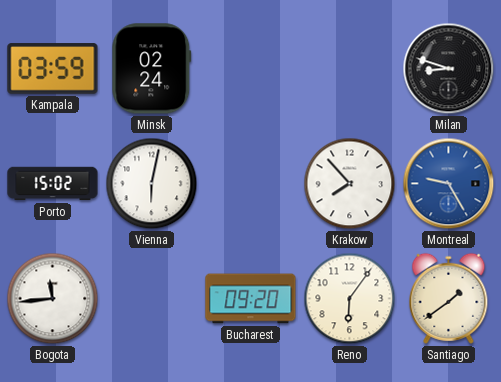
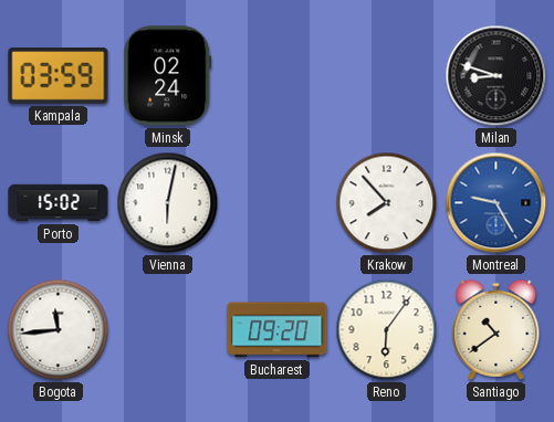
Santiago: 1:39 -> 10:39
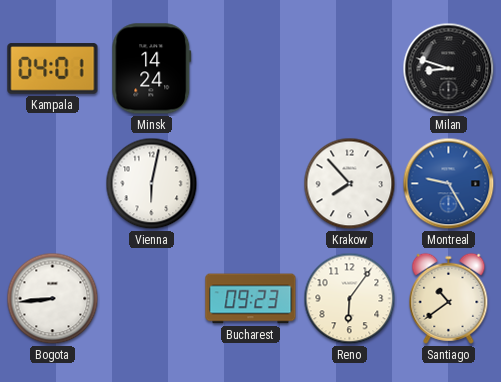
Kampala: 03:59 -> 04:01
Minsk: 02:24 -> 14:24
Porto: 15:02 -> none
Bogota: 11:44 -> 8:44
Bucharest: 09:20 -> 09:23
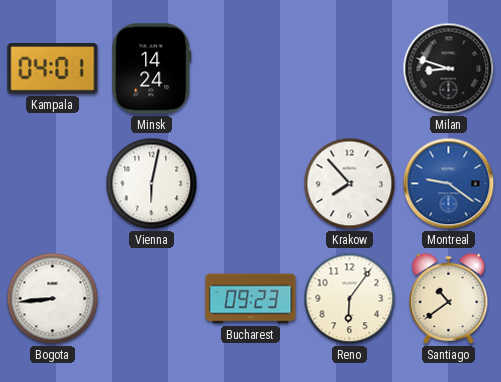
Montreal: 9:25 -> 9:21
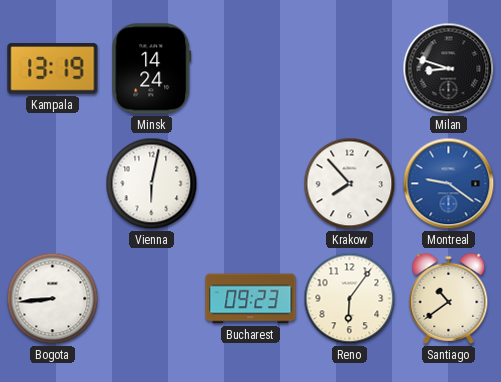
Kampala: 04:01 -> 13:19
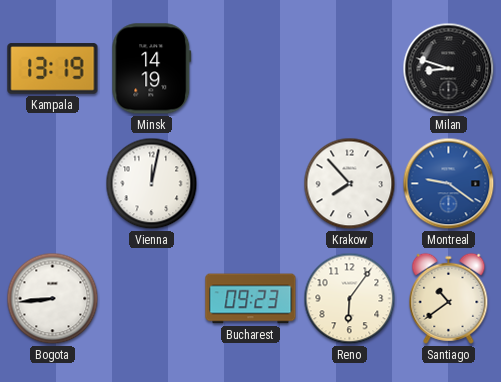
Minsk: 14:24 -> 14:19
Vienna: 6:02 -> 12:02
